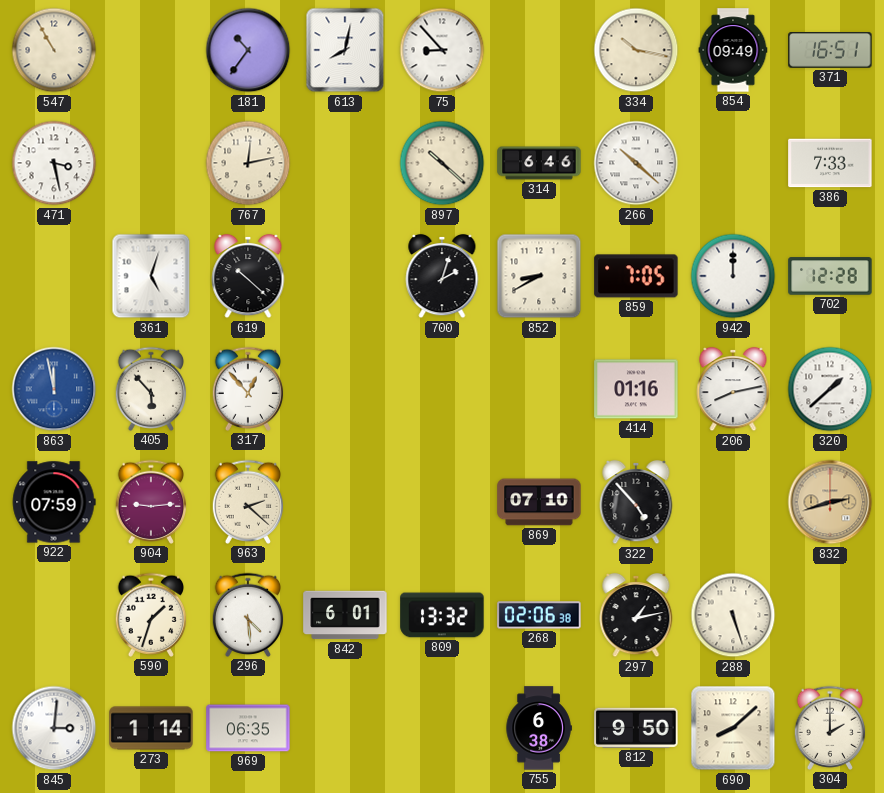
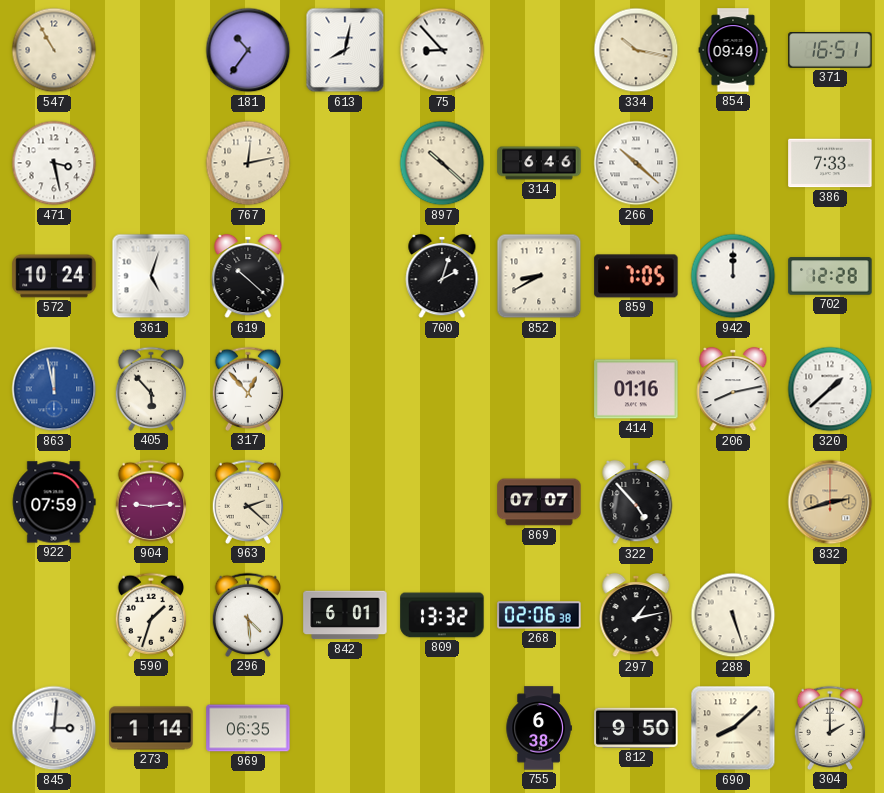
572: none -> 10:24
869: 07:10 -> 07:07
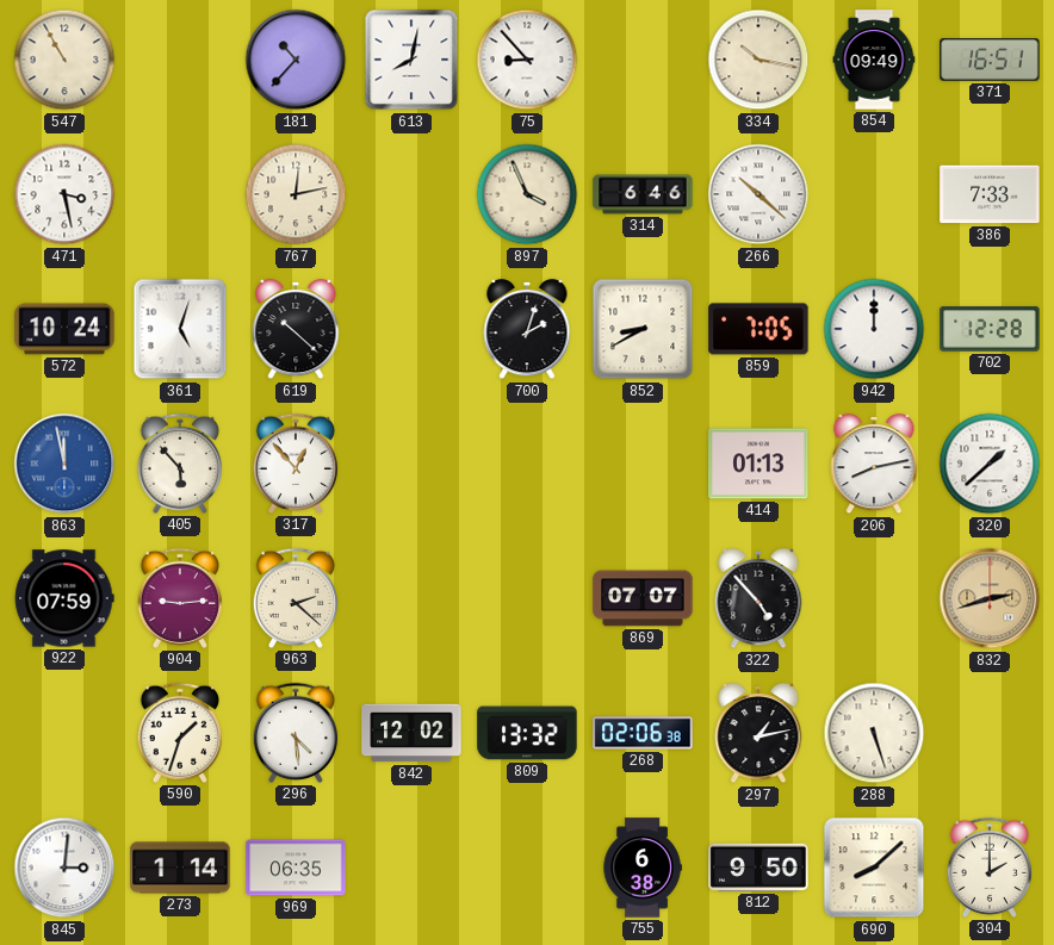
181: 10:36 -> 10:37
897: 10:22 -> 3:56
414: 01:16 -> 01:13
842: 6:01 -> 12:02
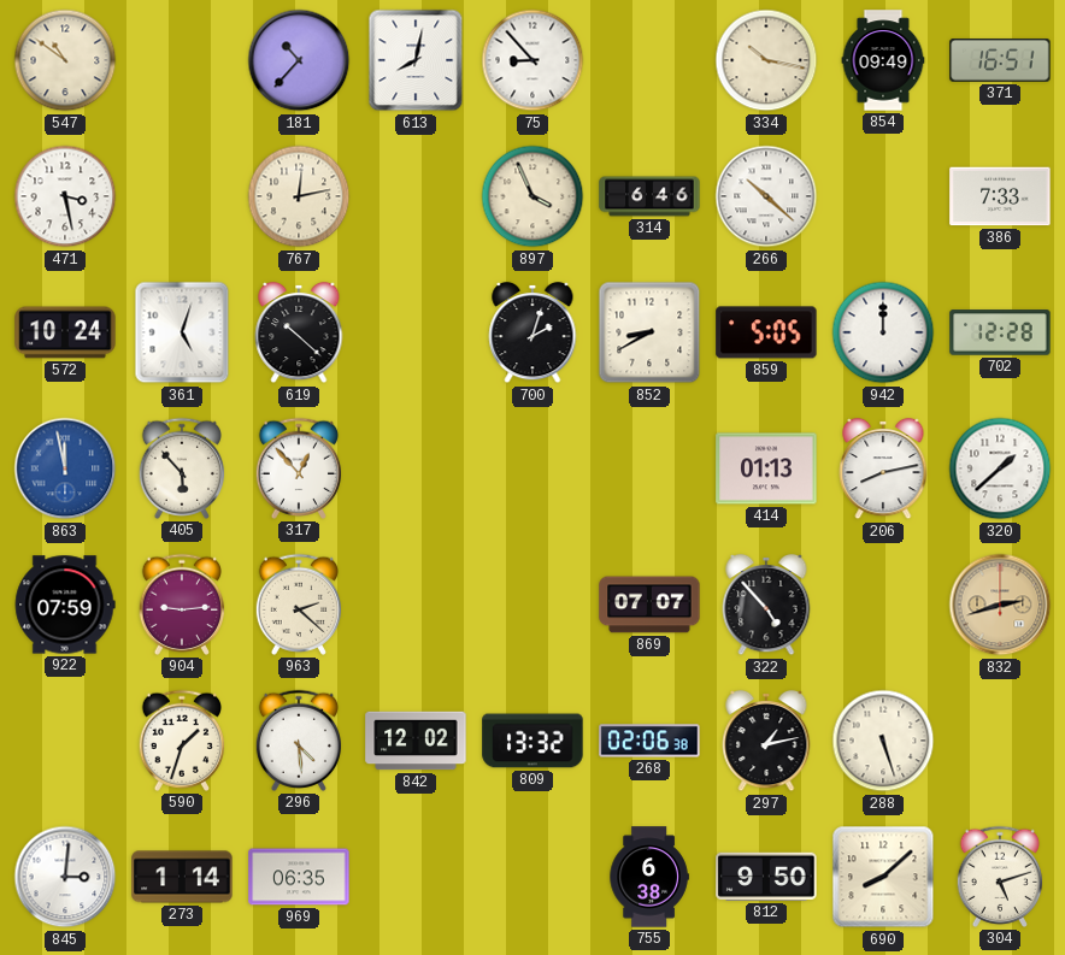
547: 10:55 -> 10:51
859: 7:05 -> 5:05
304: 2:00 -> 5:12
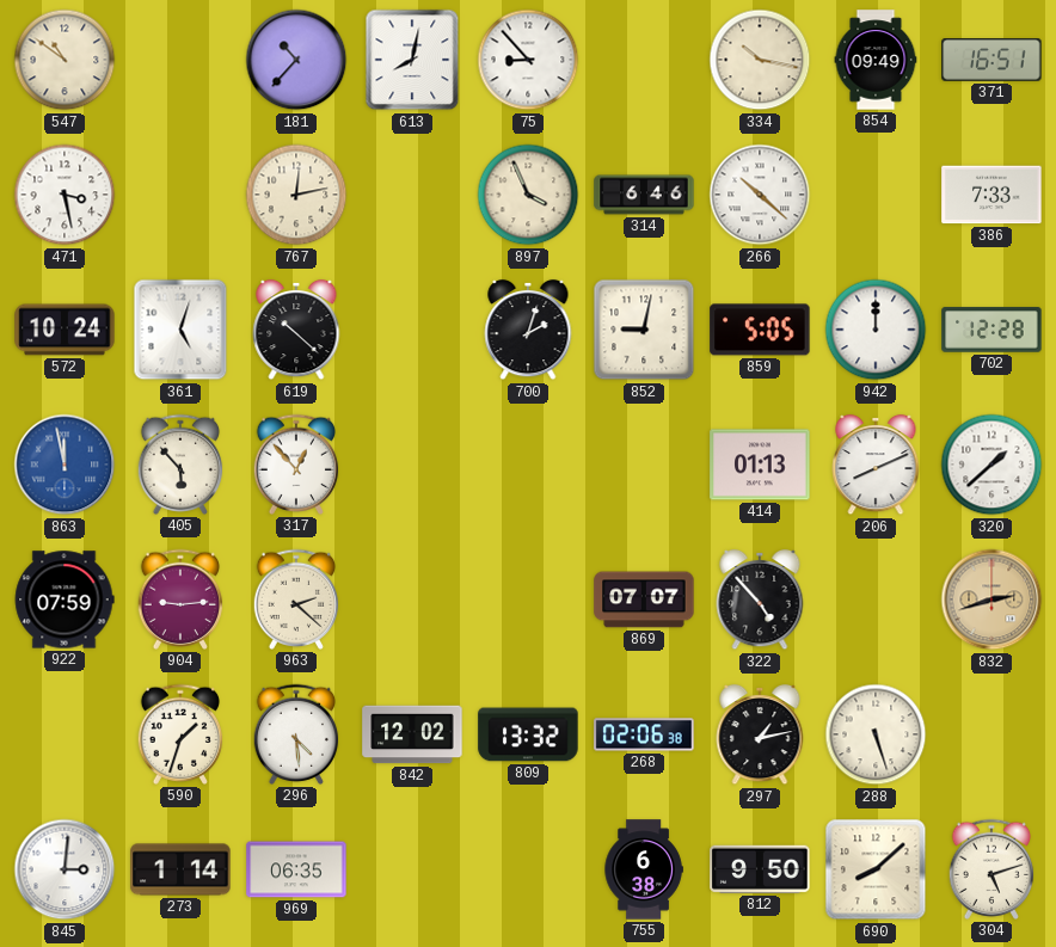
852: 8:40 -> 9:02
206: 8:13 -> 8:11
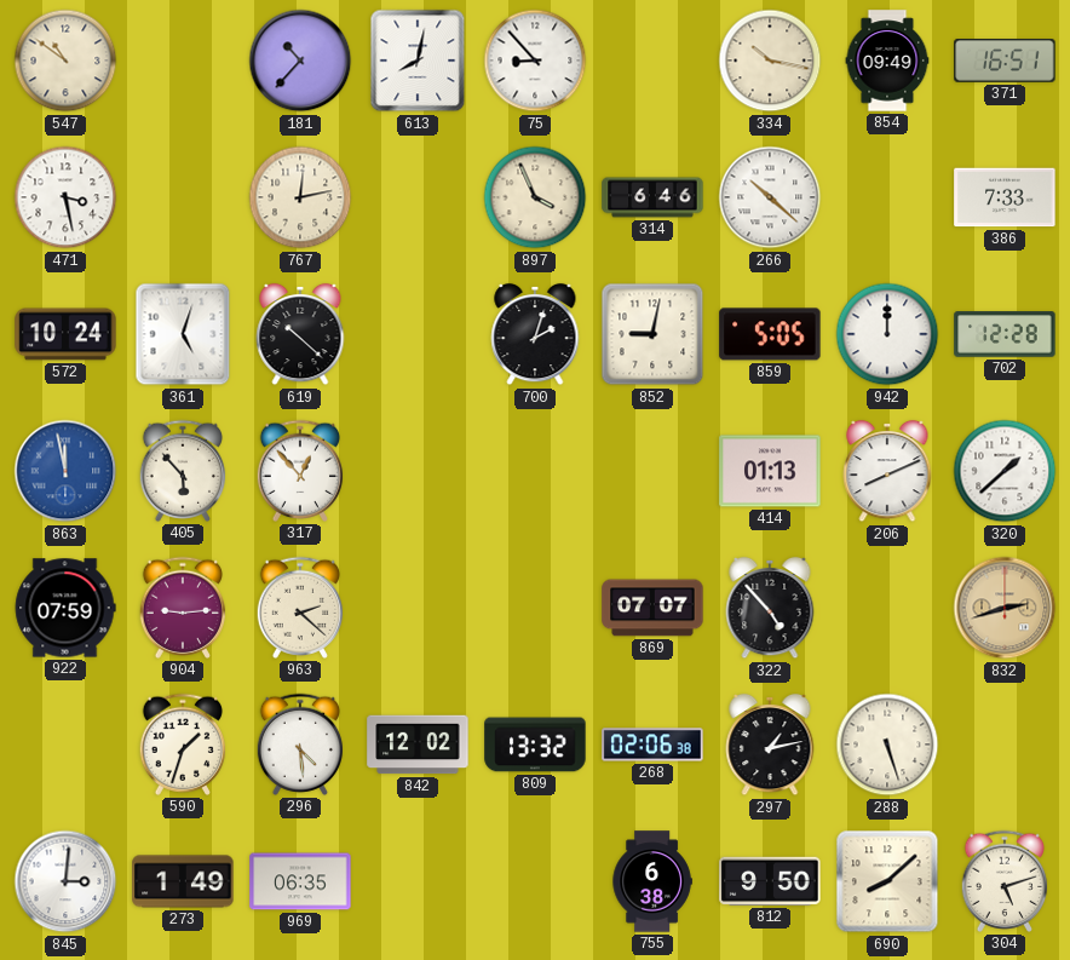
273: 1:14 -> 1:49
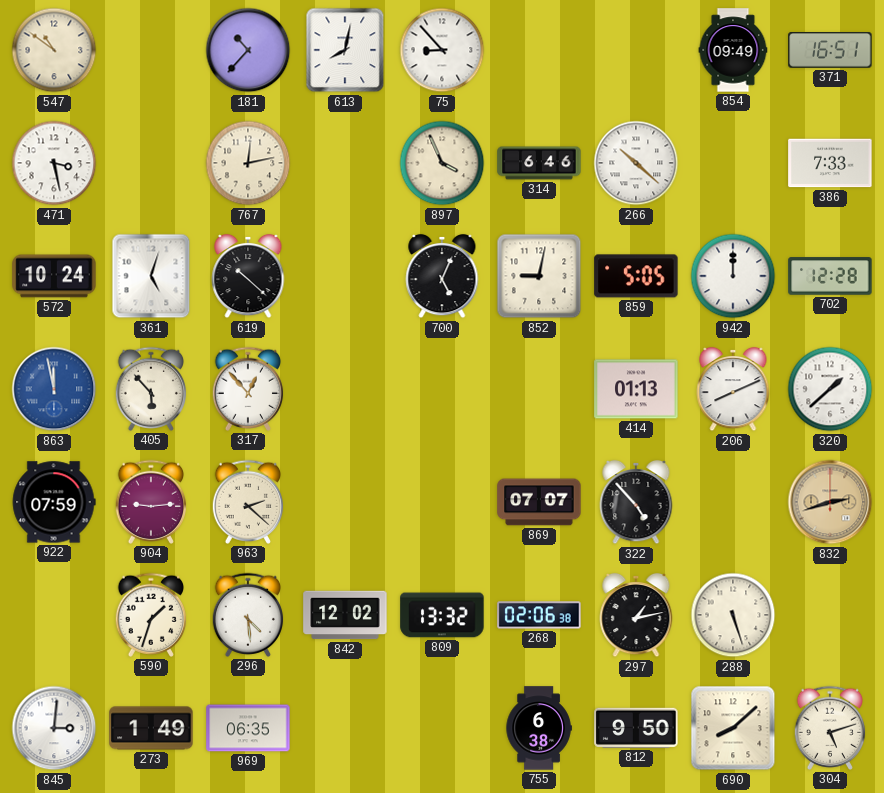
334: 10:17 -> none
700: 2:03 -> 5:04
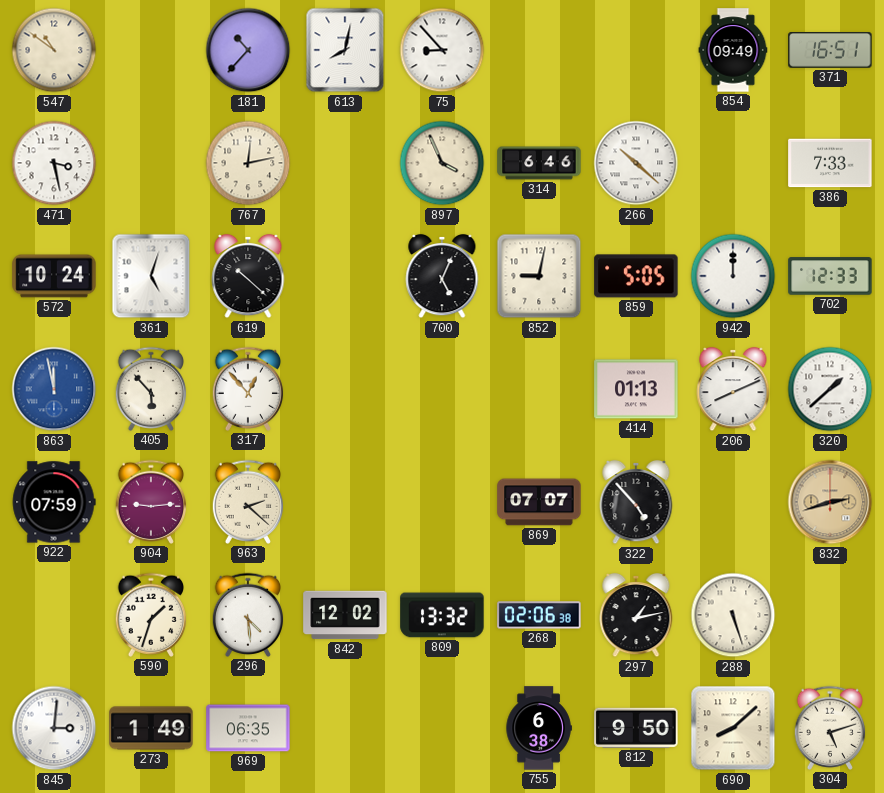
702: 12:28 -> 12:33
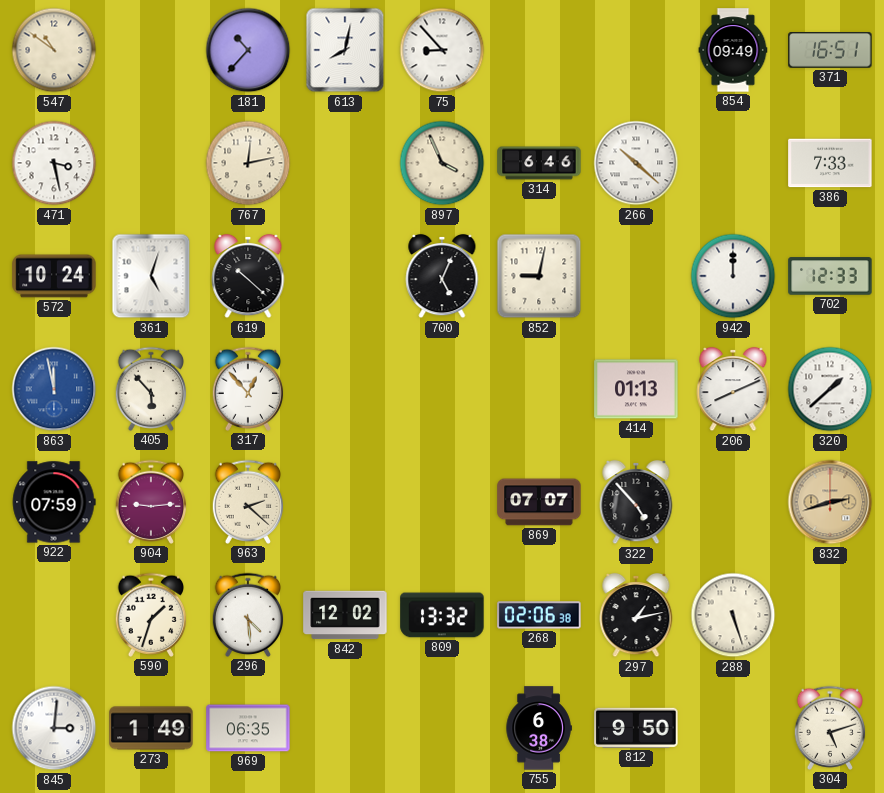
859: 5:05 -> none
690: 8:08 -> none
